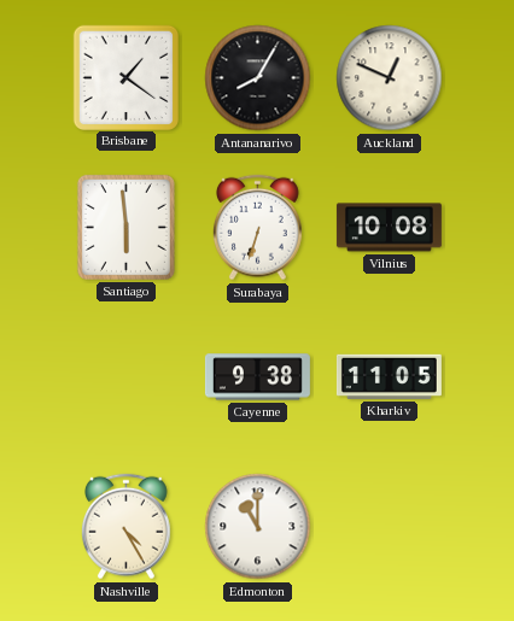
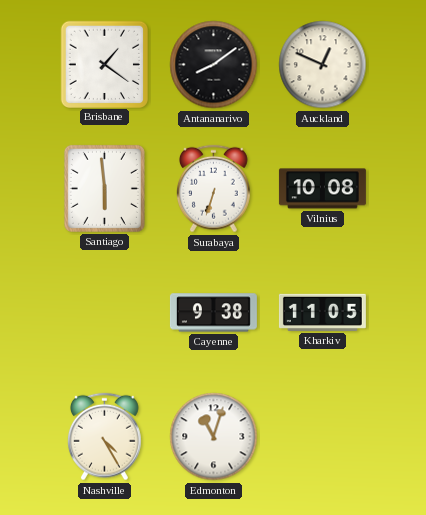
Antananarivo: 8:05 -> 8:09
Edmonton: 11:00 -> 11:03
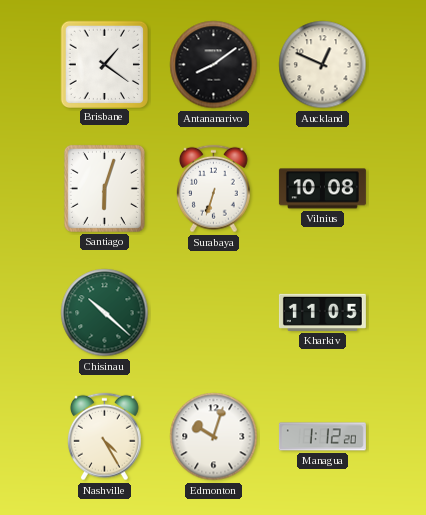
Santiago: 5:59 -> 6:03
Chisinau: none -> 10:22
Cayenne: 9:38 -> none
Edmonton: 11:03 -> 10:03
Managua: none -> 1:12
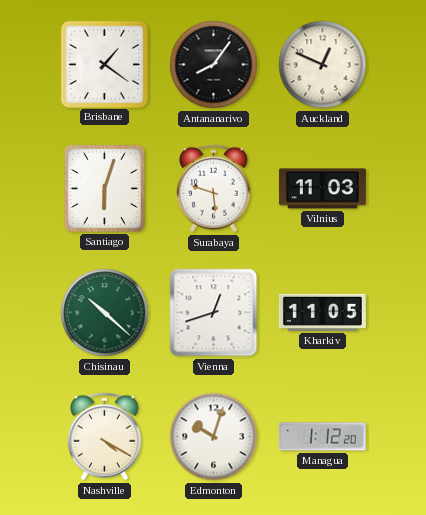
Antananarivo: 8:09 -> 8:06
Surabaya: 6:33 -> 5:48
Vilnius: 10:08 -> 11:03
Vienna: none -> 12:42
Nashville: 4:25 -> 4:20
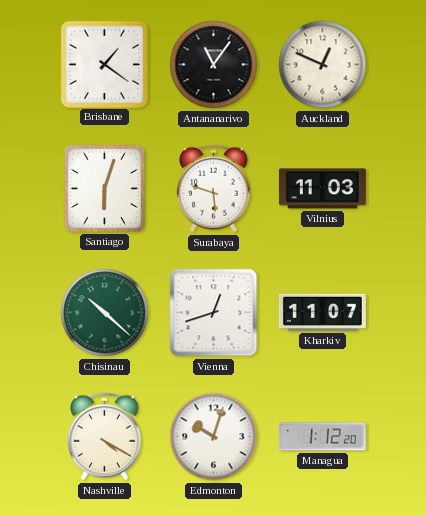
Antananarivo: 8:06 -> 11:06
Kharkiv: 11:05 -> 11:07
